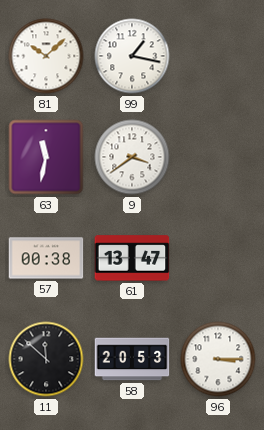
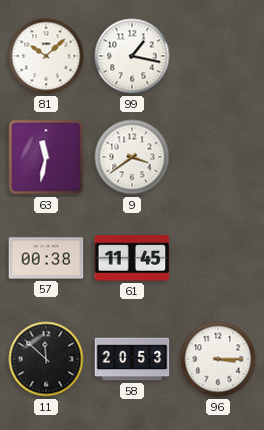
61: 13:47 -> 11:45
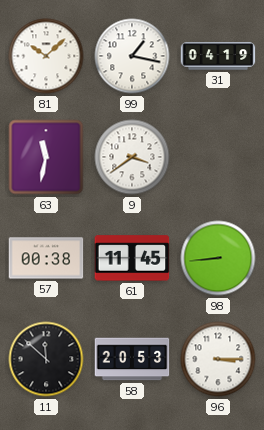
31: none -> 04:19
98: none -> 8:44
